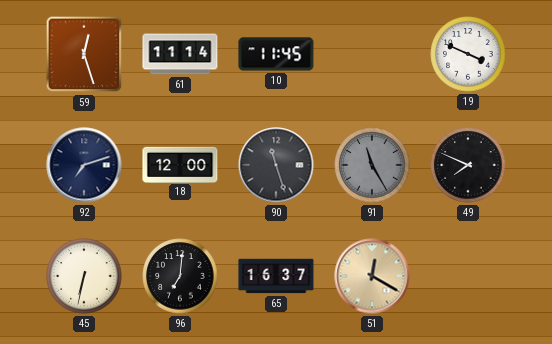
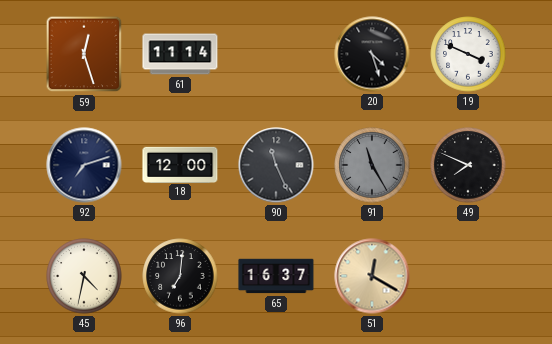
10: 11:45 -> none
20: none -> 4:27
90: 11:27 -> 11:26
45: 6:32 -> 4:32
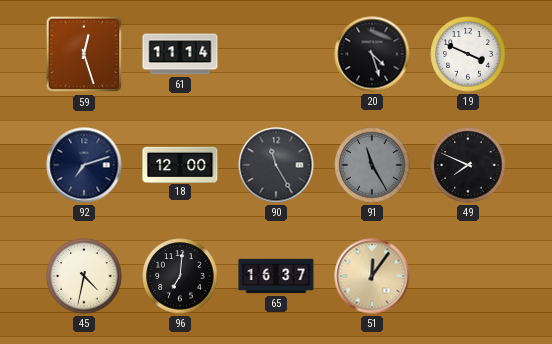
90: 11:26 -> 11:25
51: 12:20 -> 12:06
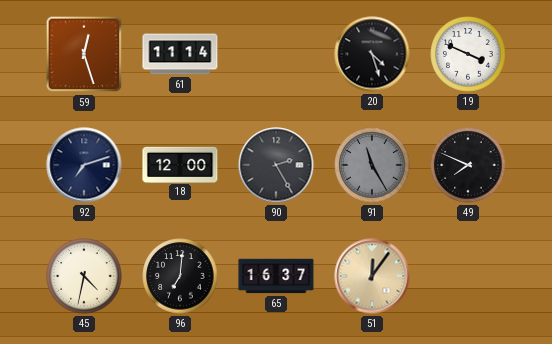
90: 11:25 -> 2:25
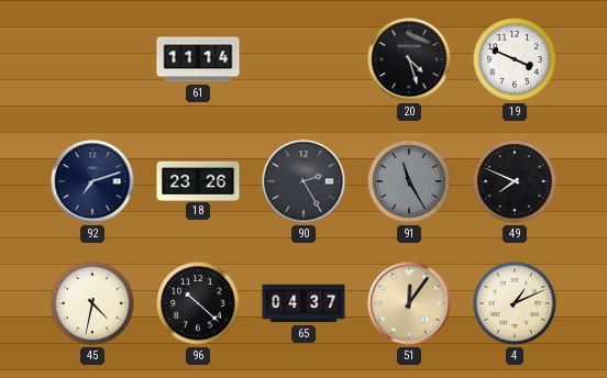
59: 12:27 -> none
18: 12:00 -> 23:26
96: 7:01 -> 10:22
65: 16:37 -> 04:37
4: none -> 1:11
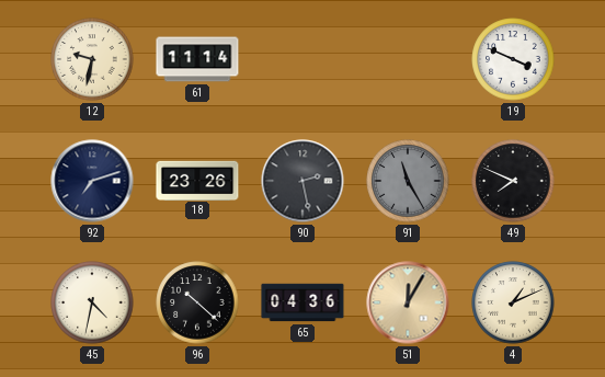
12: none -> 9:32
20: 4:27 -> none
90: 2:25 -> 2:28
65: 04:37 -> 04:36
51: 12:06 -> 12:05
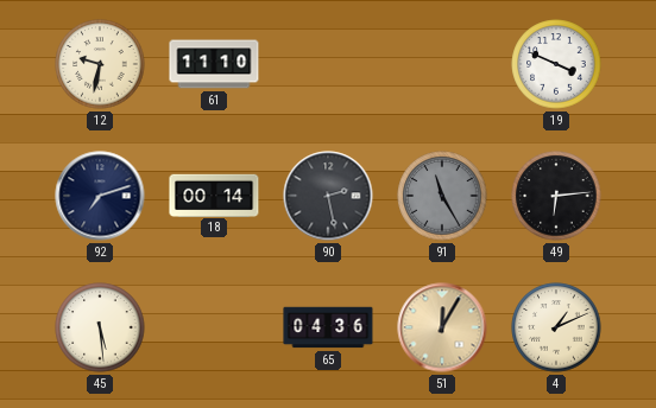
61: 11:14 -> 11:10
18: 23:26 -> 00:14
49: 7:49 -> 6:14
45: 4:32 -> 5:29
96: 10:22 -> none
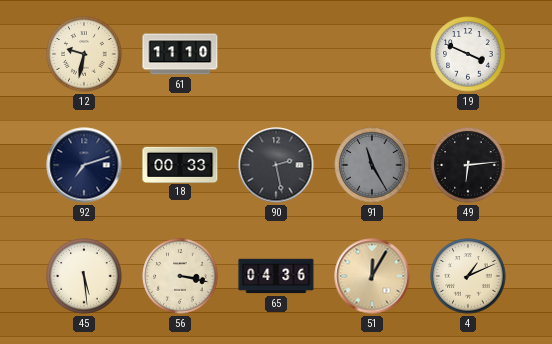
18: 00:14 -> 00:33
56: none -> 3:17
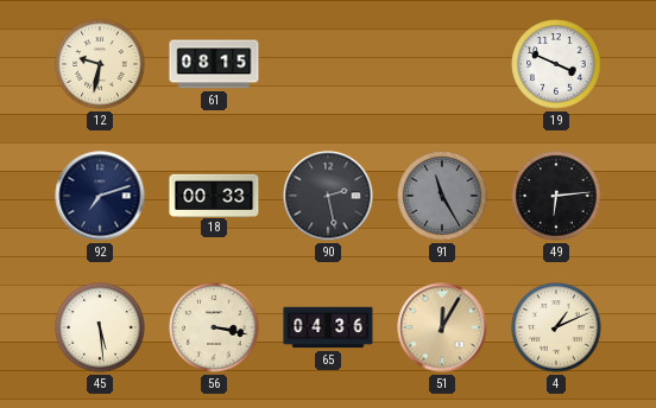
61: 11:10 -> 08:15
